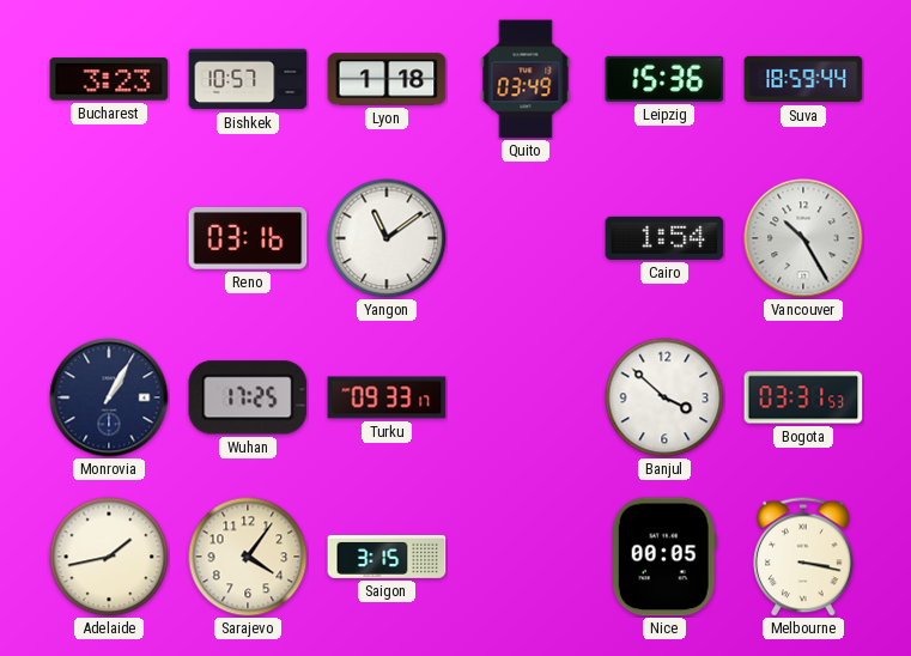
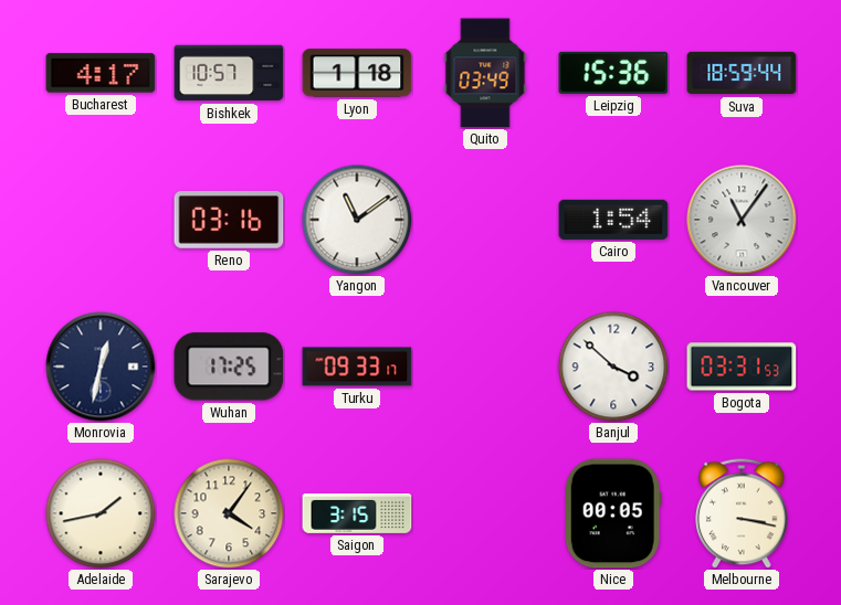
Bucharest: 3:23 -> 4:17
Vancouver: 10:25 -> 11:06
Monrovia: 1:05 -> 12:32
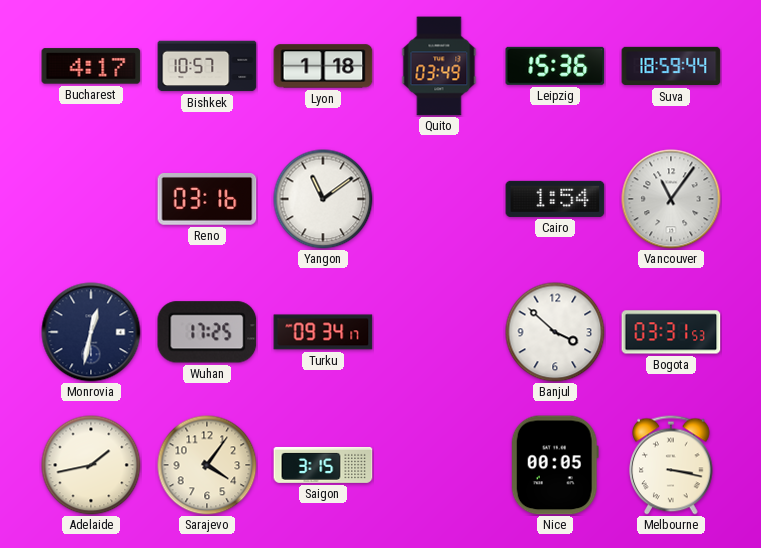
Turku: 09:33 -> 09:34
